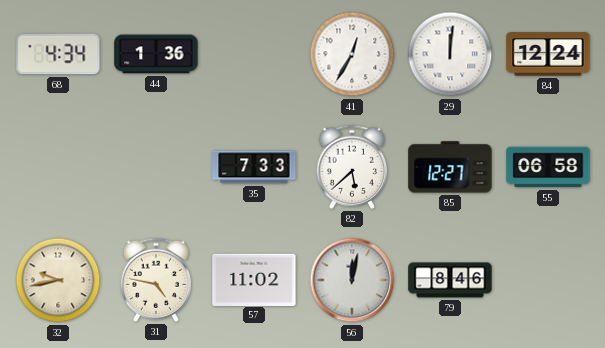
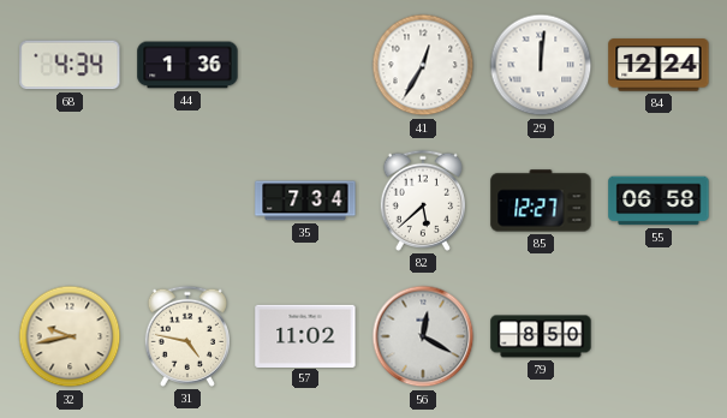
35: 7:33 -> 7:34
56: 12:02 -> 12:20
79: 8:46 -> 8:50
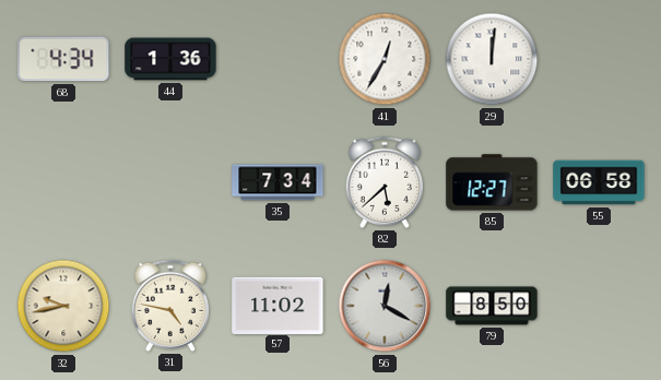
84: 12:24 -> none
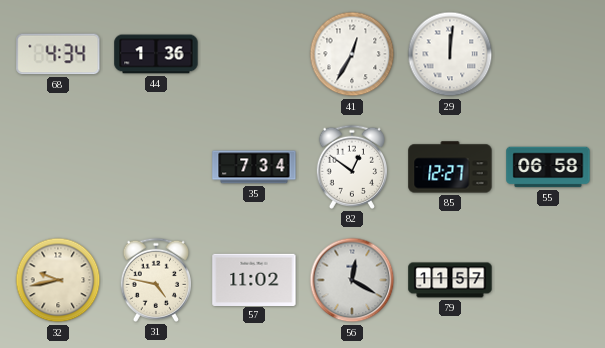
82: 5:38 -> 12:51
79: 8:50 -> 11:57
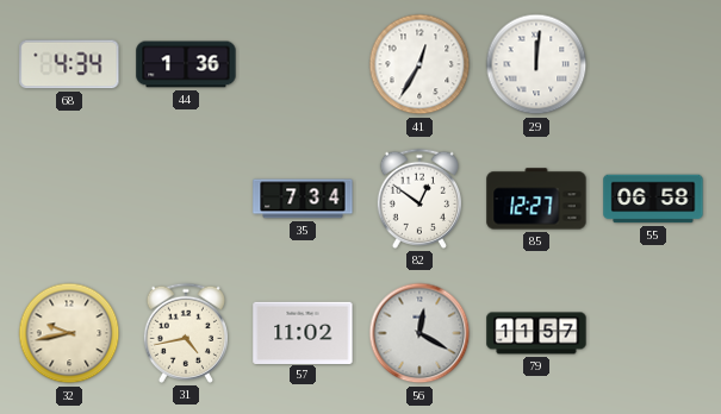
31: 4:47 -> 4:43
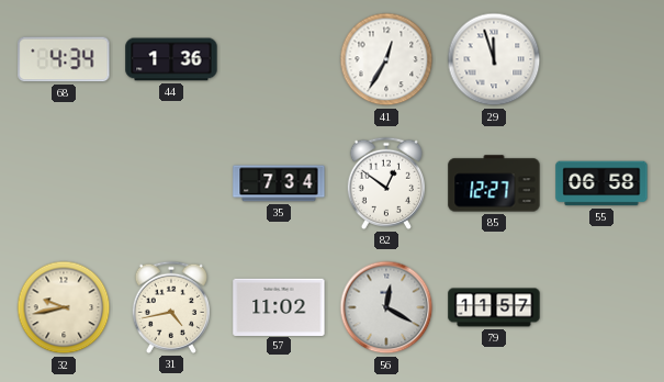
29: 12:01 -> 11:57
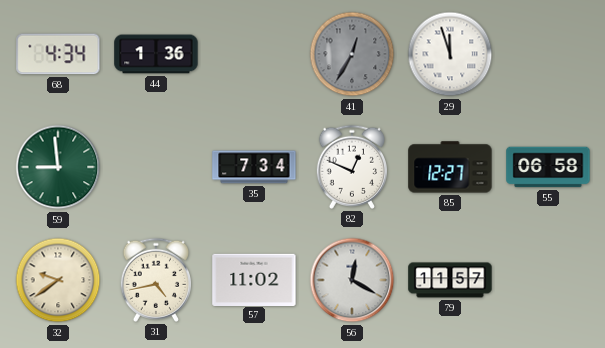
41 dial: white -> grey
59: none -> 8:59
82: 12:51 -> 12:49
32: 9:43 -> 9:39
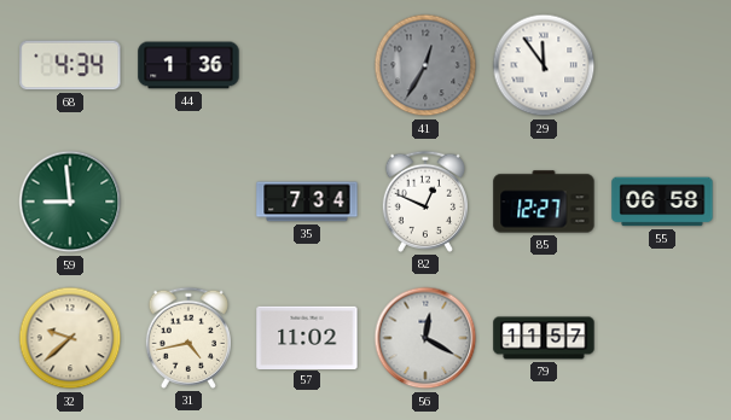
29: 11:57 -> 11:54
32: 9:39 -> 9:38
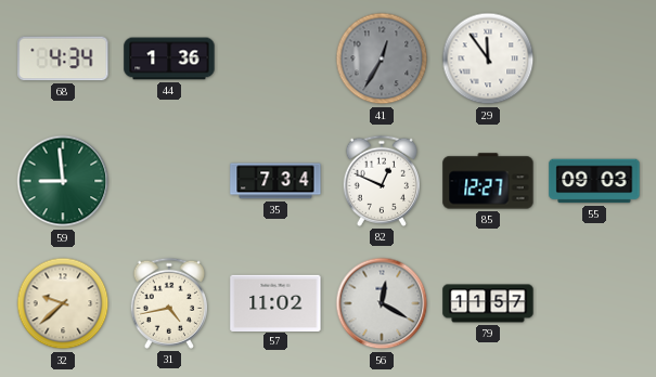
55: 06:58 -> 09:03
